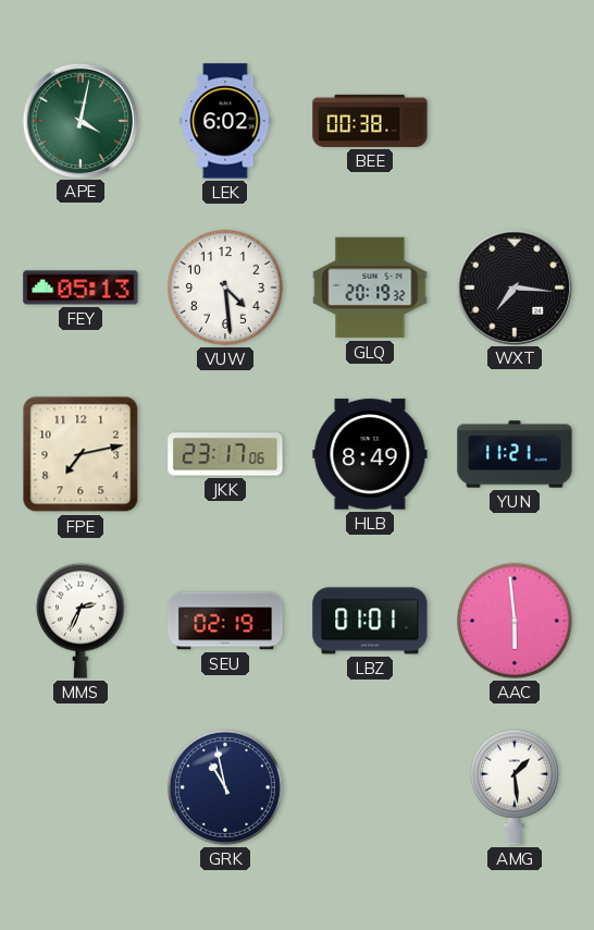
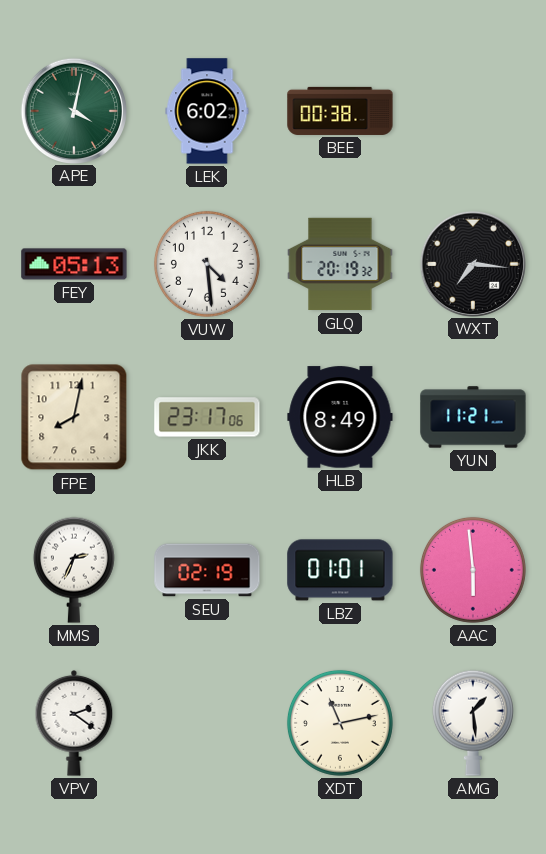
FPE: 7:13 -> 8:02
VPV: none -> 2:21
GRK: 10:58 -> none
XDT: none -> 11:13
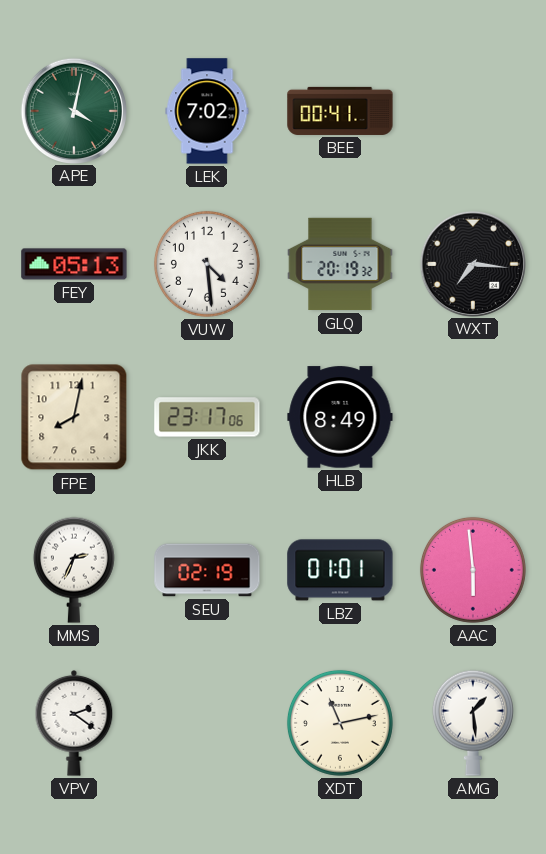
LEK: 6:02 -> 7:02
BEE: 00:38 -> 00:41
YUN: 11:21 -> none
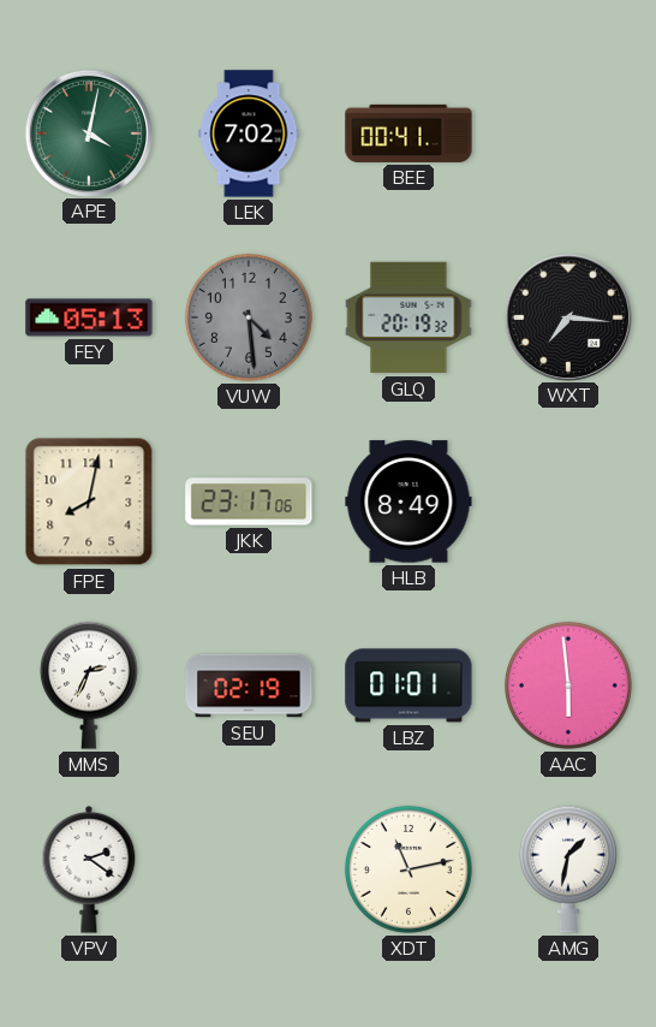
VUW dial: white -> grey
AMG: 1:29 -> 1:32
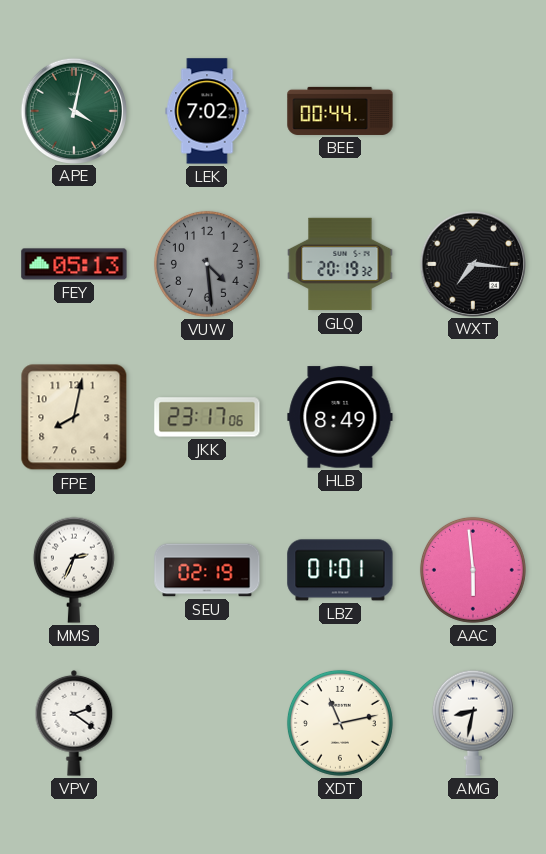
BEE: 00:41 -> 00:44
AMG: 1:32 -> 8:32
